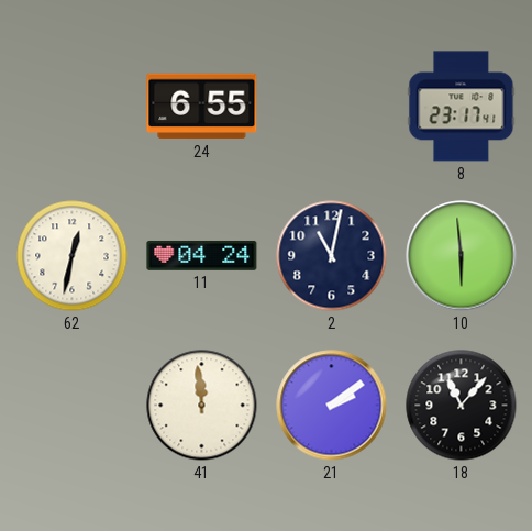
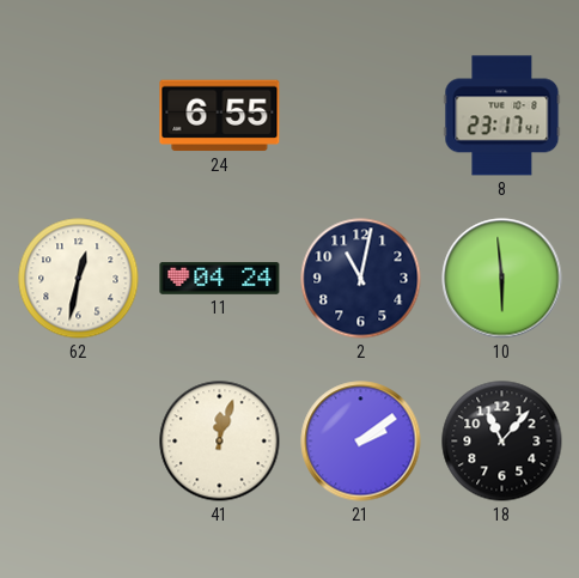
41: 11:59 -> 12:03
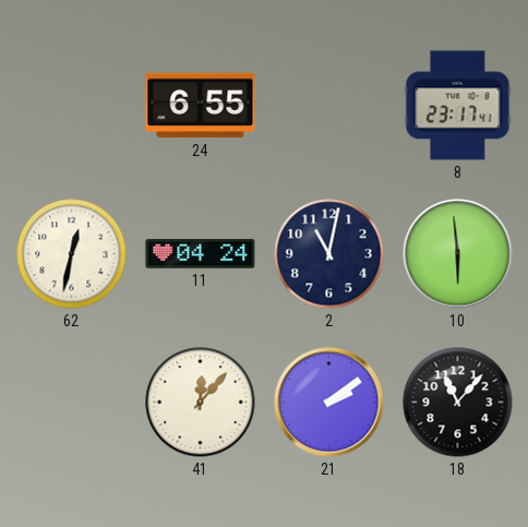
41: 12:03 -> 12:07
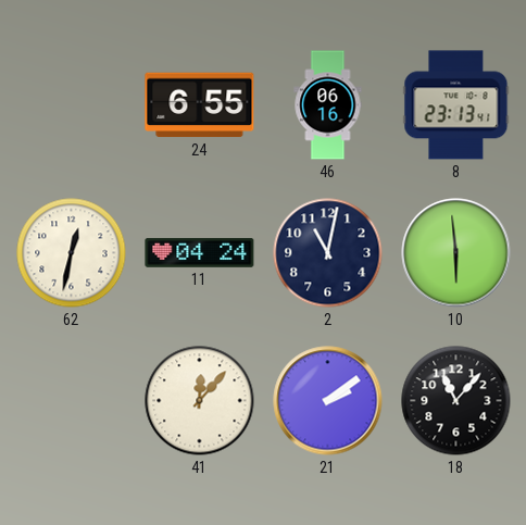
46: none -> 06:16
8: 23:17 -> 23:13
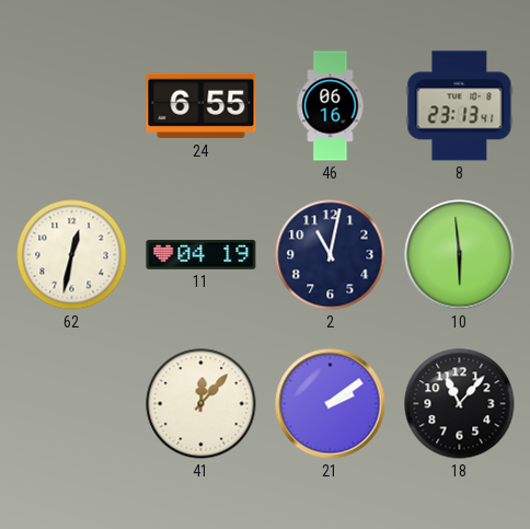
11: 04:24 -> 04:19
